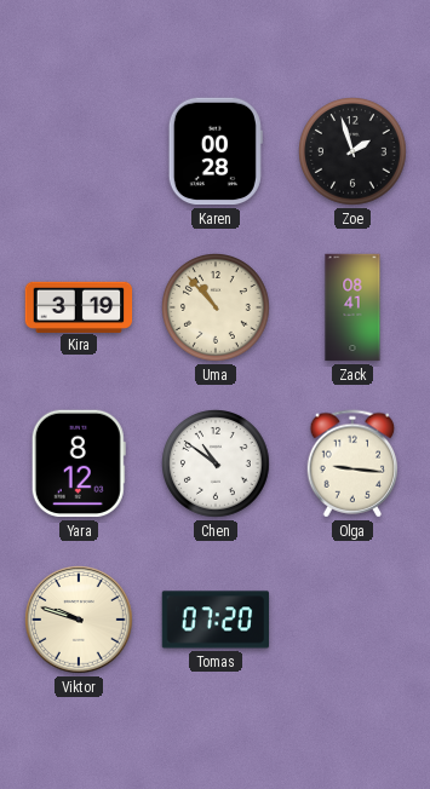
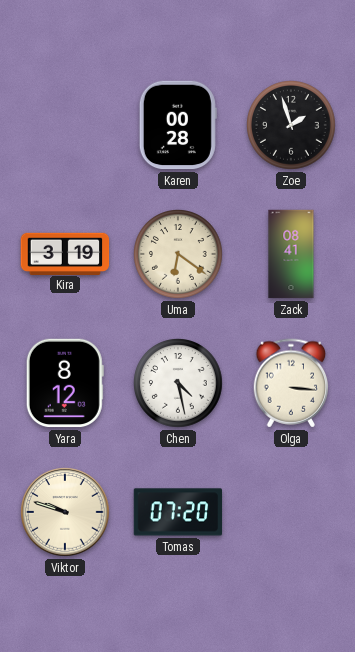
Uma: 10:53 -> 6:21
Chen: 10:51 -> 4:28
Olga: 9:16 -> 3:16
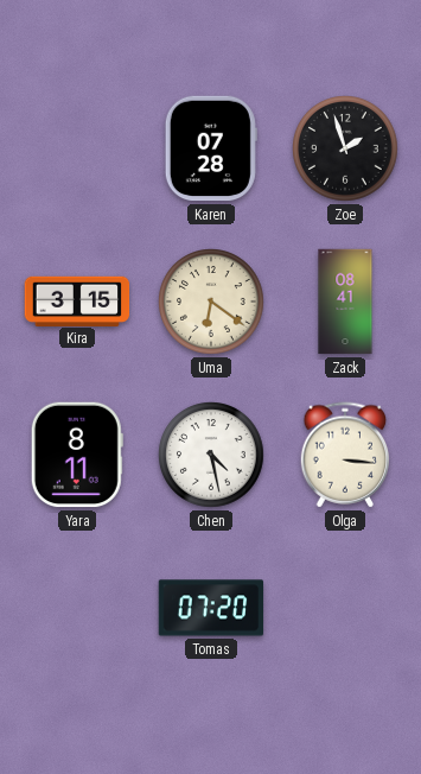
Karen: 00:28 -> 07:28
Kira: 3:19 -> 3:15
Yara: 8:12 -> 8:11
Viktor: 9:48 -> none
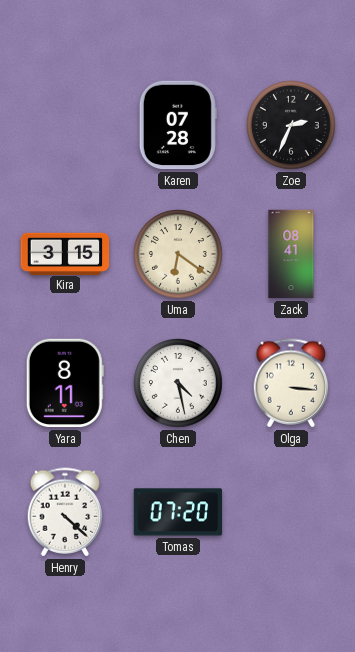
Zoe: 1:57 -> 2:34
Henry: none -> 4:22
